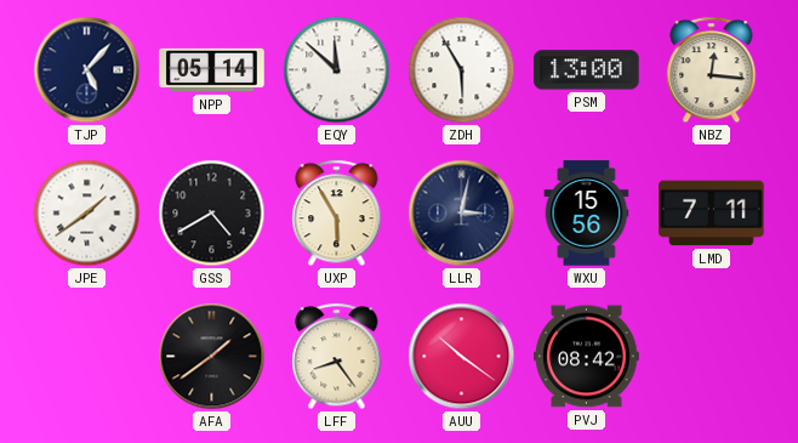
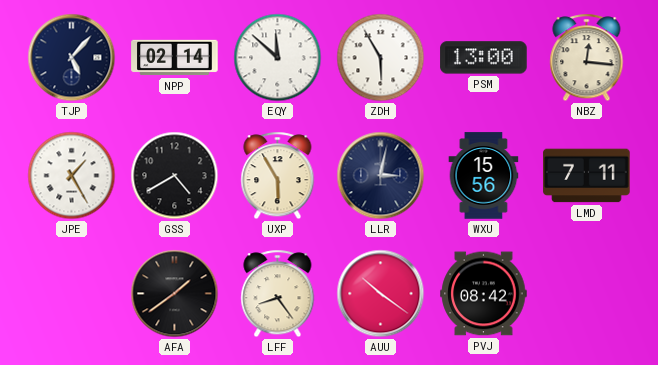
NPP: 05:14 -> 02:14
JPE: 1:39 -> 1:25
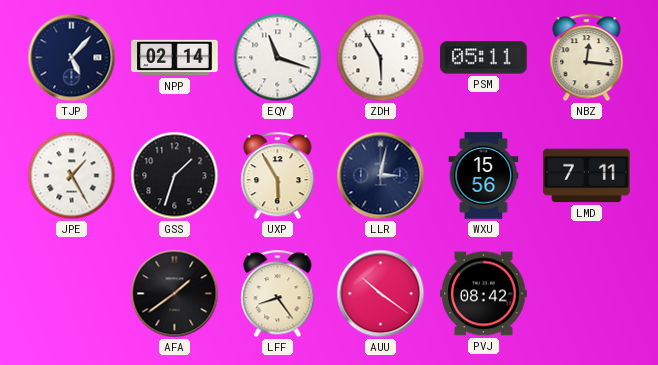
EQY: 11:52 -> 11:18
PSM: 13:00 -> 05:11
GSS: 4:40 -> 1:33
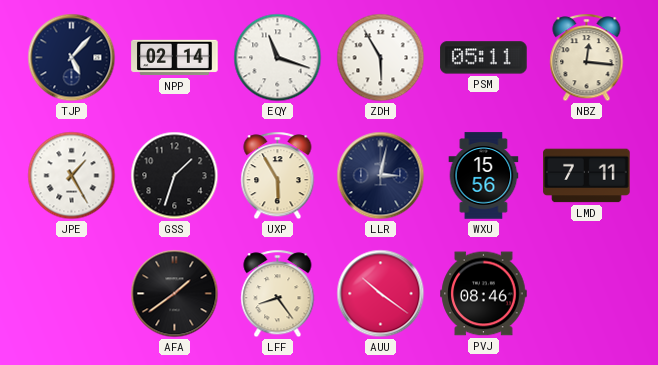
PVJ: 08:42 -> 08:46
